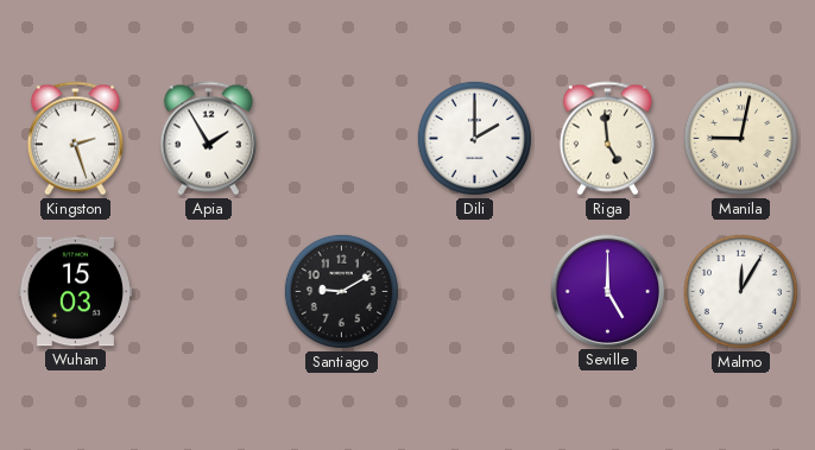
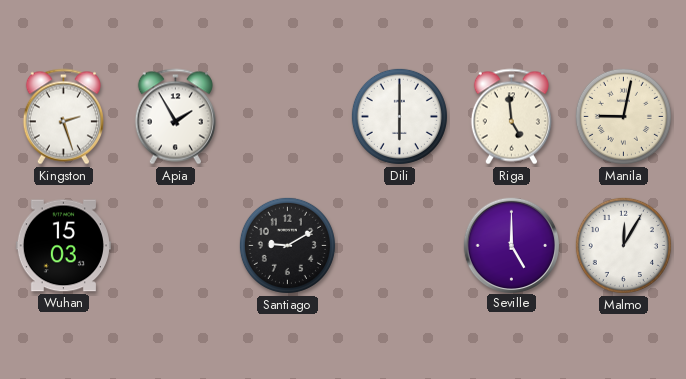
Dili: 2:00 -> 6:00
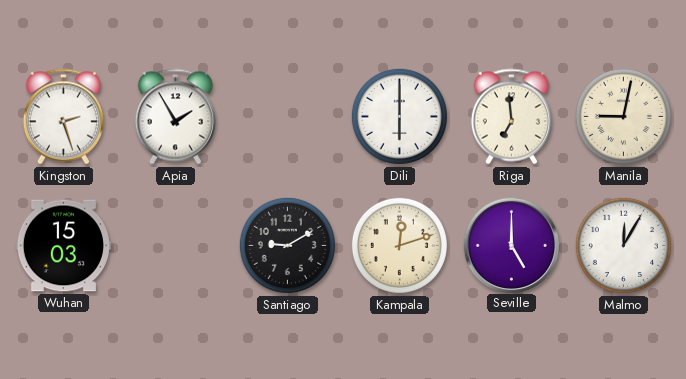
Riga: 4:59 -> 6:59
Kampala: none -> 12:12
